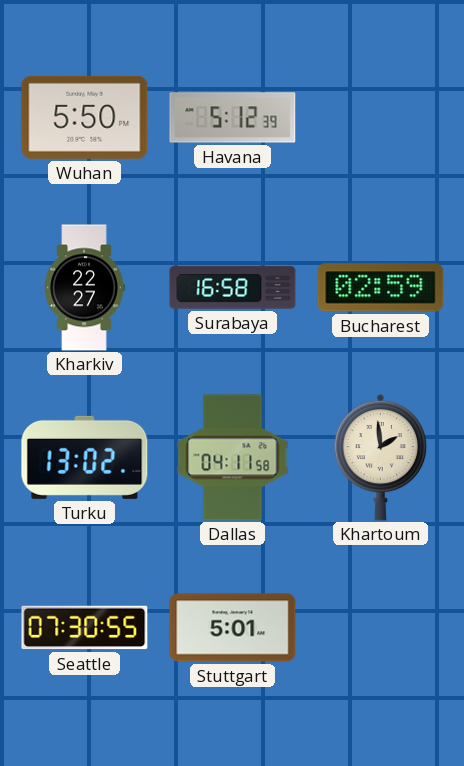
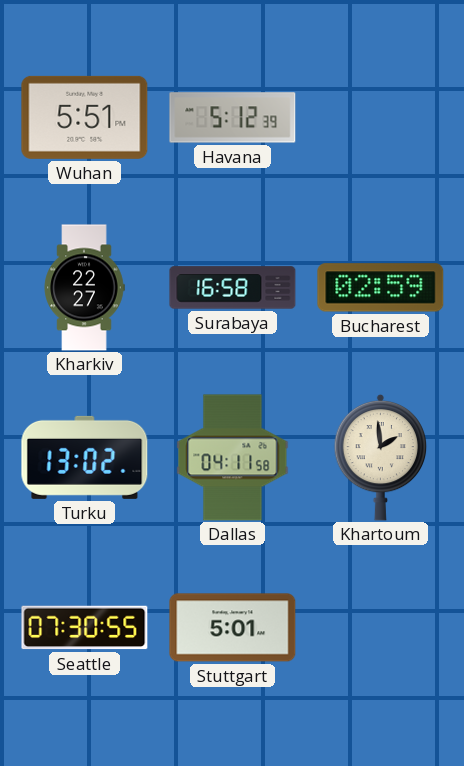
Wuhan: 5:50 -> 5:51
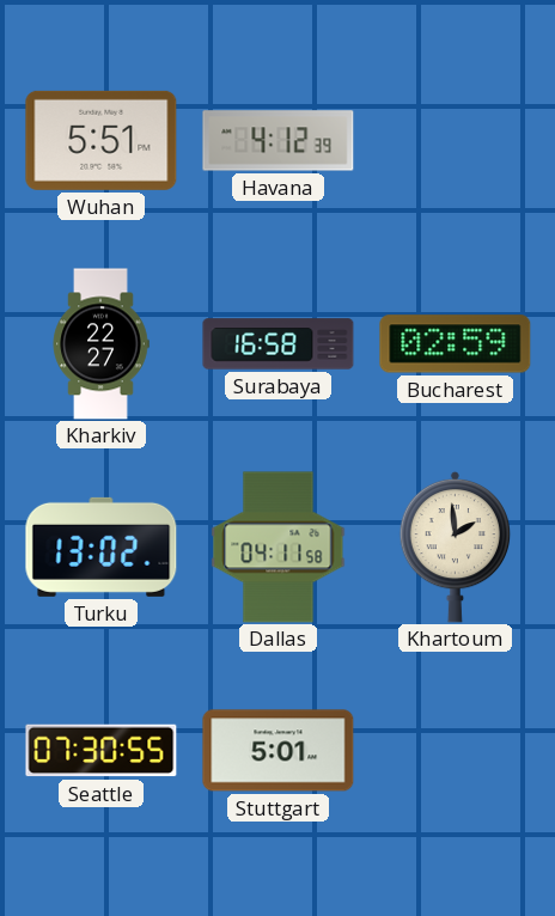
Havana: 5:12 -> 4:12
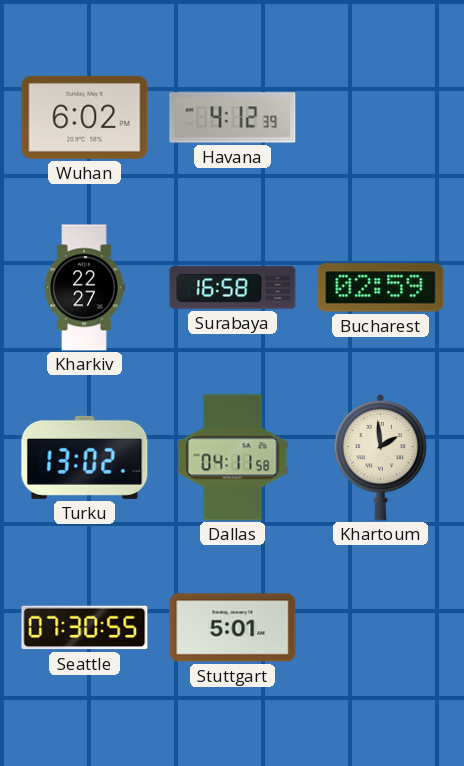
Wuhan: 5:51 -> 6:02
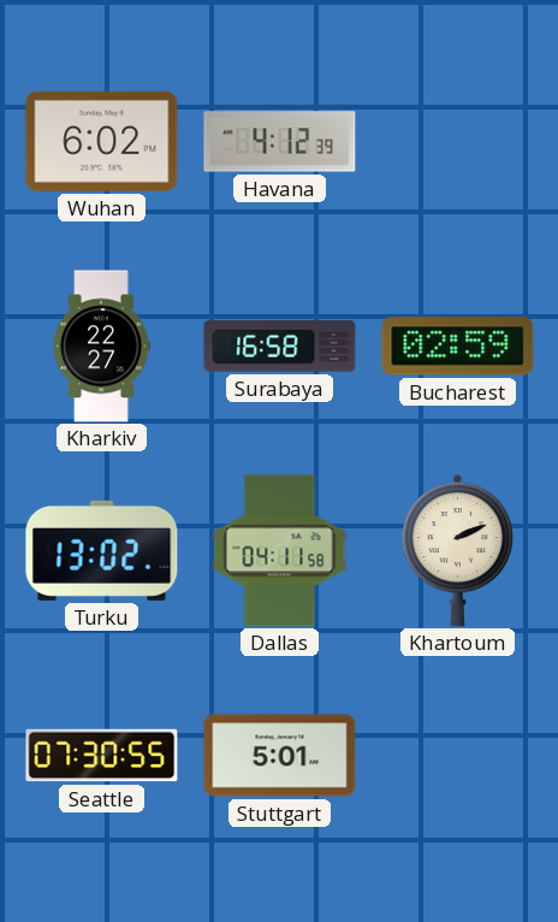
Khartoum: 1:59 -> 2:11
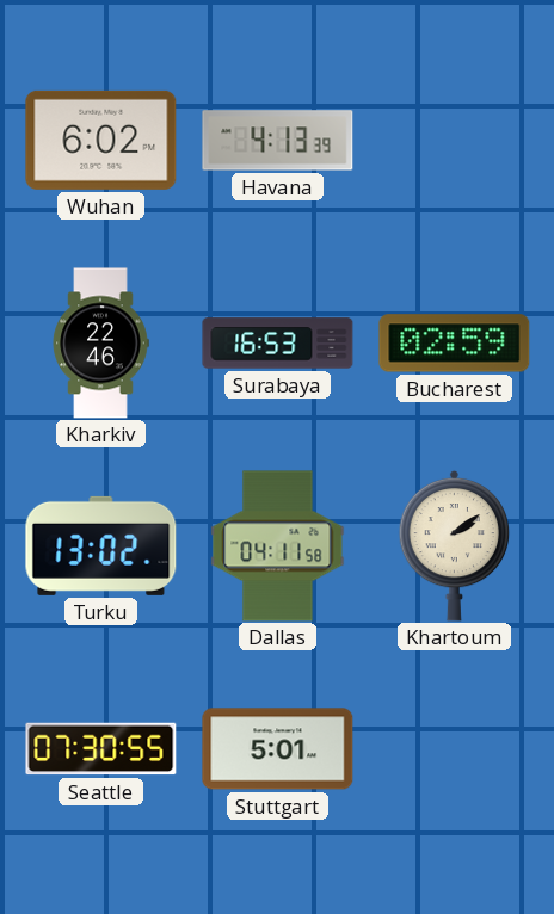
Havana: 4:12 -> 4:13
Kharkiv: 22:27 -> 22:46
Surabaya: 16:58 -> 16:53
Khartoum: 2:11 -> 2:09
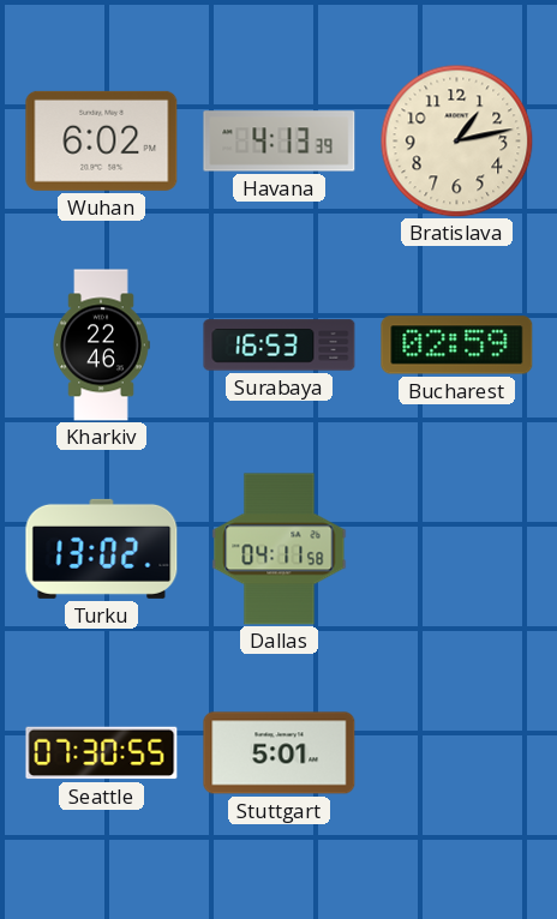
Bratislava: none -> 1:13
Khartoum: 2:09 -> none
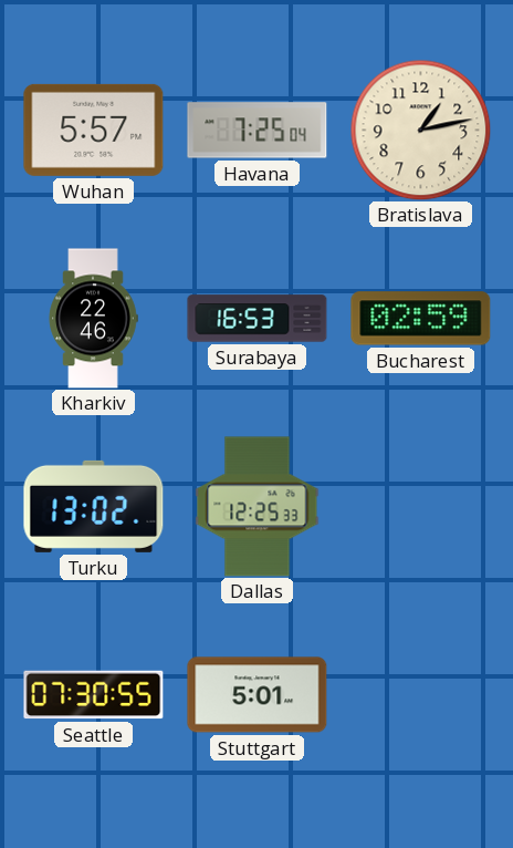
Wuhan: 6:02 -> 5:57
Havana: 4:13 -> 7:25
Dallas: 04:11 -> 12:25
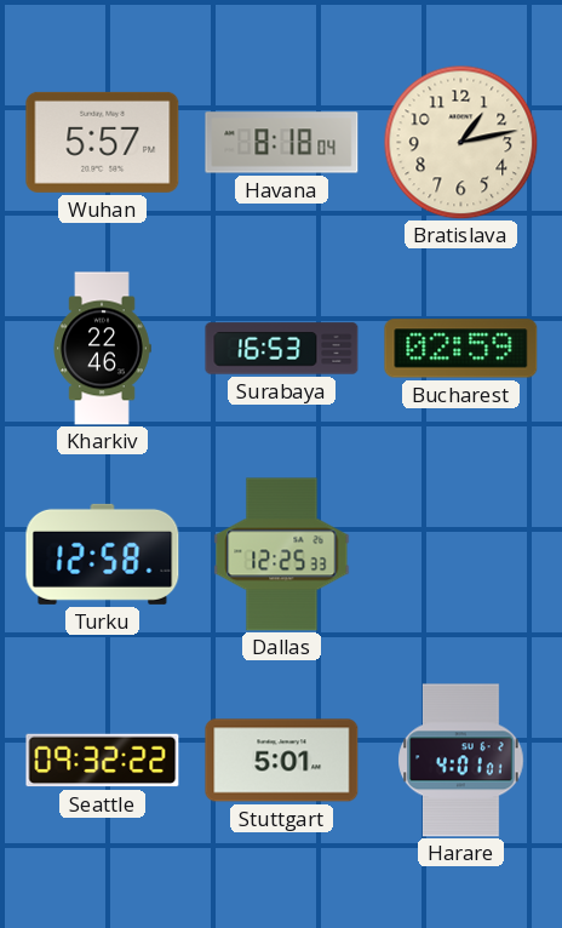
Havana: 7:25 -> 8:18
Turku: 13:02 -> 12:58
Seattle: 07:30 -> 09:32
Harare: none -> 4:01
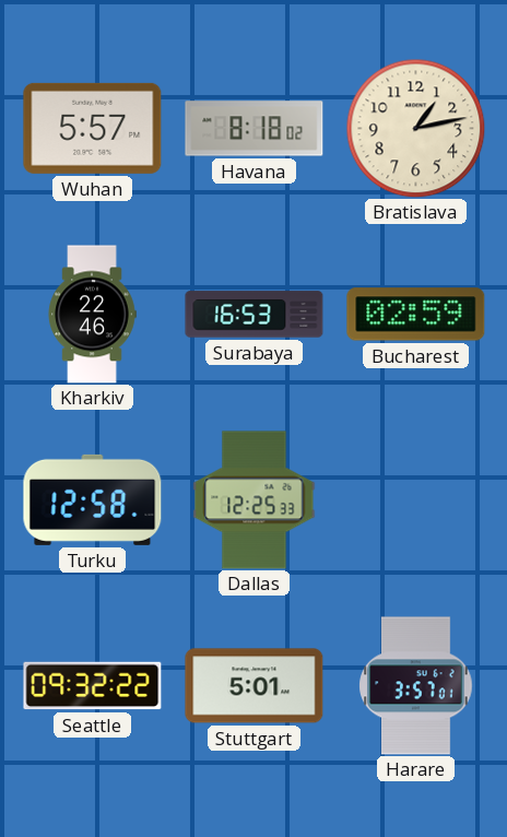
Havana: 8:18:04 -> 8:18:02
Harare: 4:01 -> 3:57
